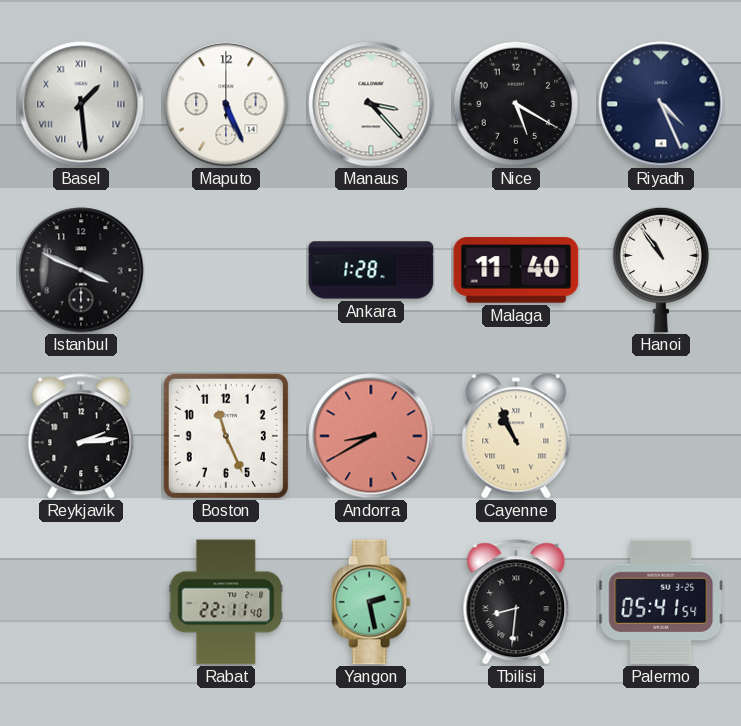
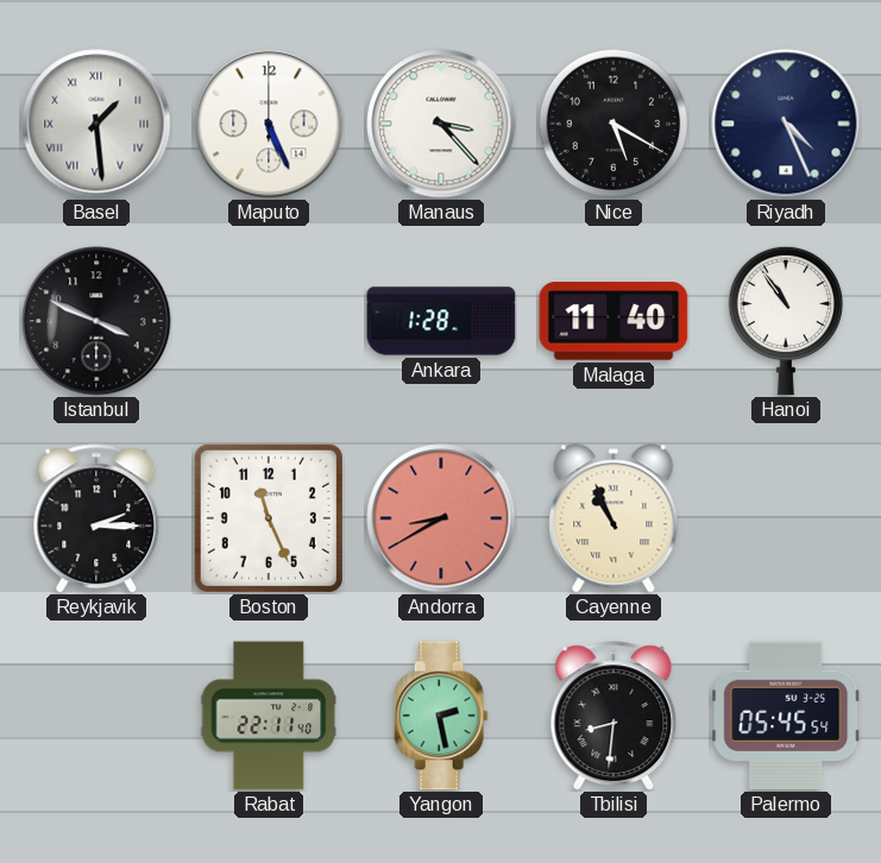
Reykjavik: 2:14 -> 2:15
Palermo: 05:41 -> 05:45
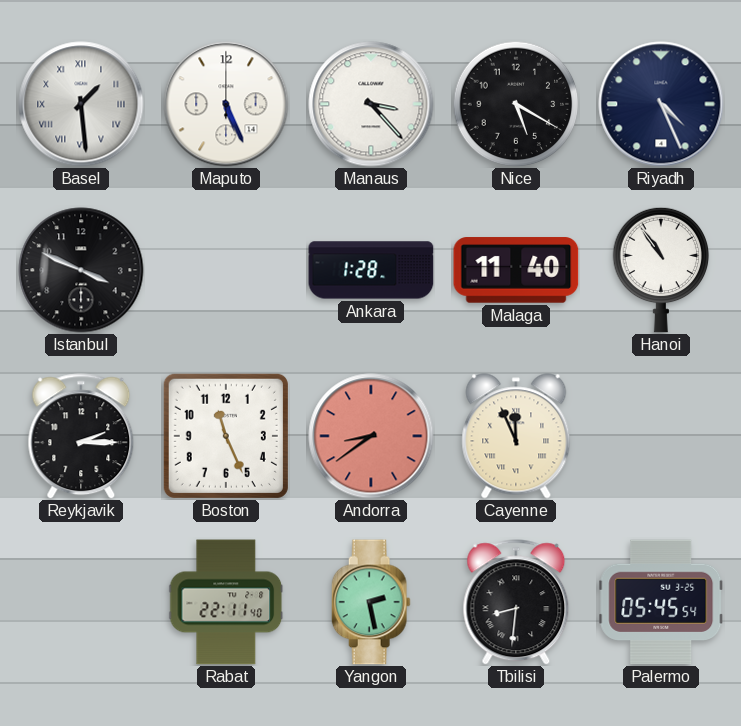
Andorra: 8:40 -> 8:39
Cayenne: 10:56 -> 11:56
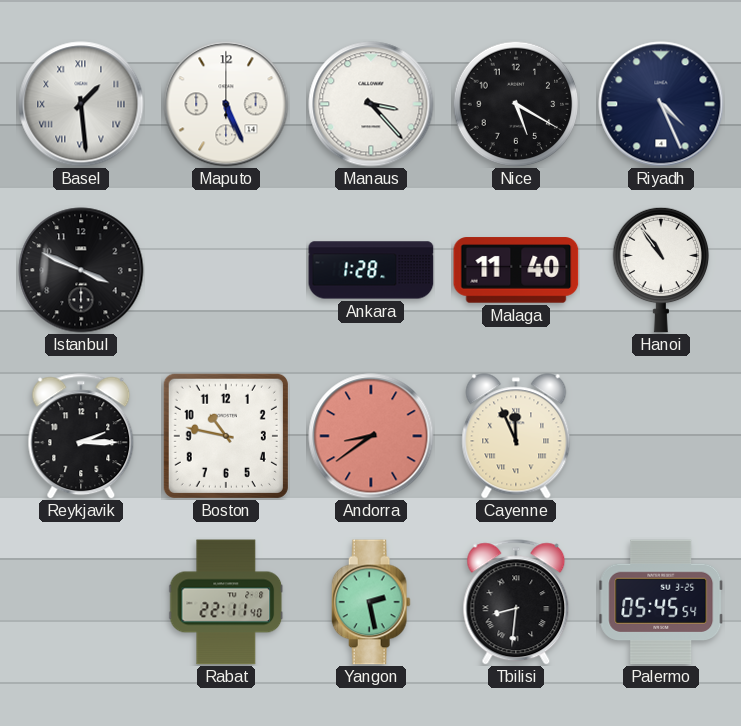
Boston: 11:26 -> 10:47
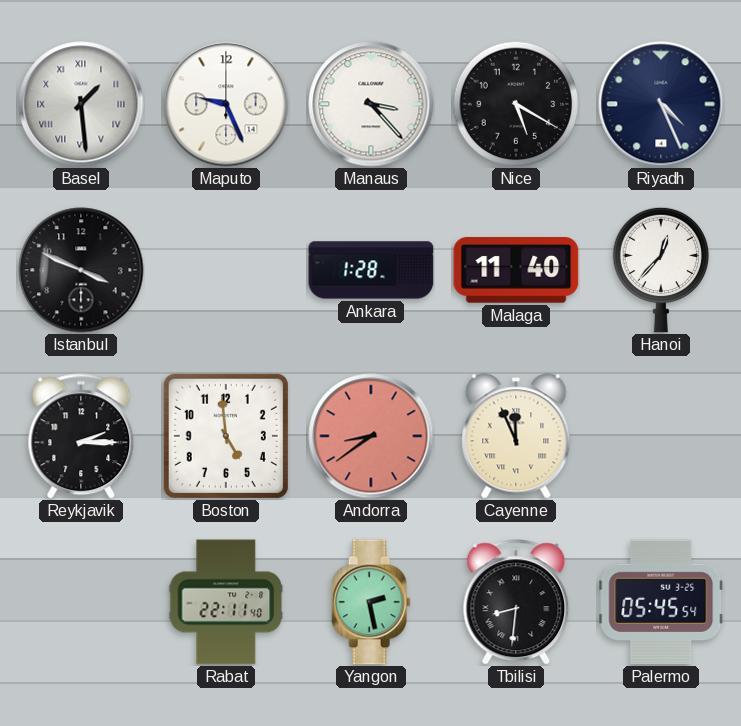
Maputo: 5:26 -> 9:26
Hanoi: 10:54 -> 12:37
Boston: 10:47 -> 4:59
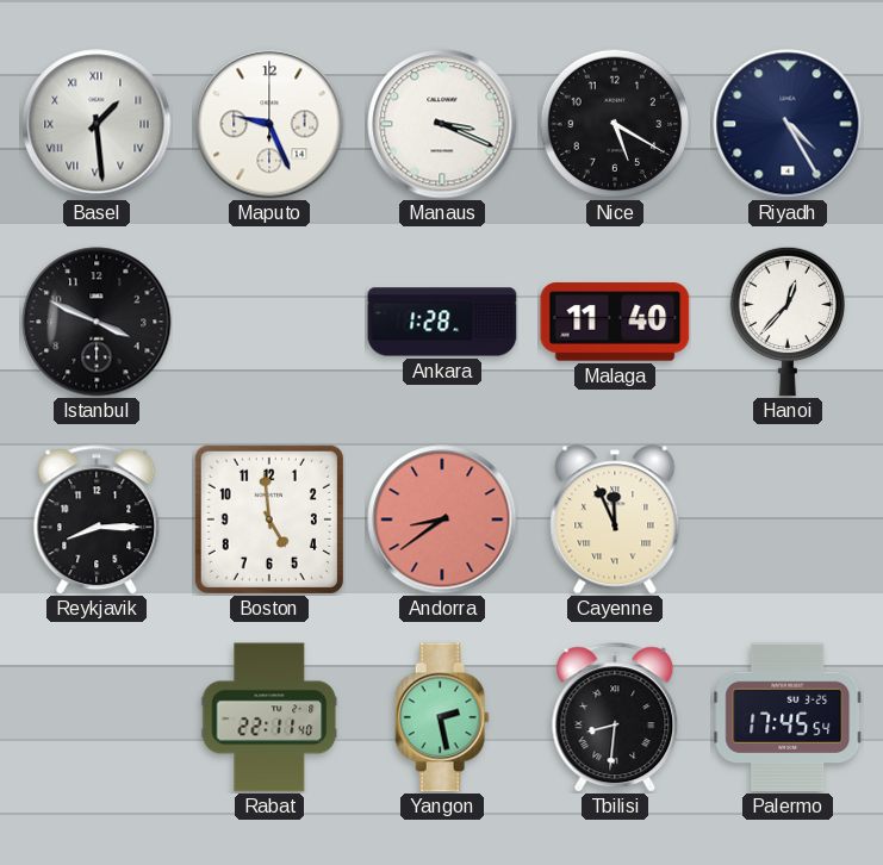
Manaus: 3:23 -> 3:19
Riyadh: 4:26 -> 4:25
Reykjavik: 2:15 -> 8:15
Palermo: 05:45 -> 17:45
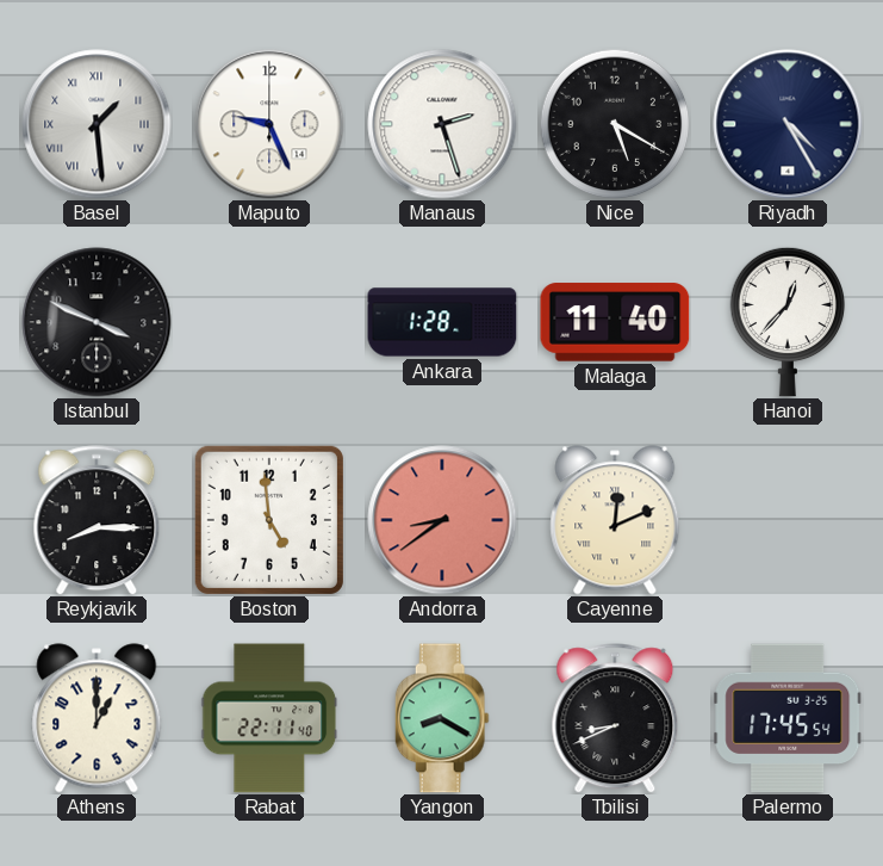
Manaus: 3:19 -> 2:27
Cayenne: 11:56 -> 12:11
Athens: none -> 1:00
Yangon: 2:28 -> 8:20
Tbilisi: 8:31 -> 8:41
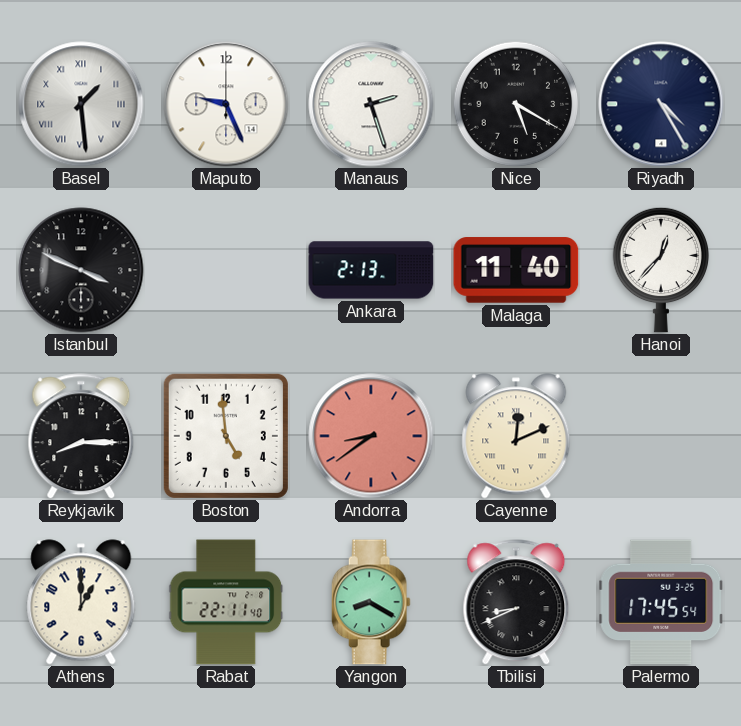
Ankara: 1:28 -> 2:13
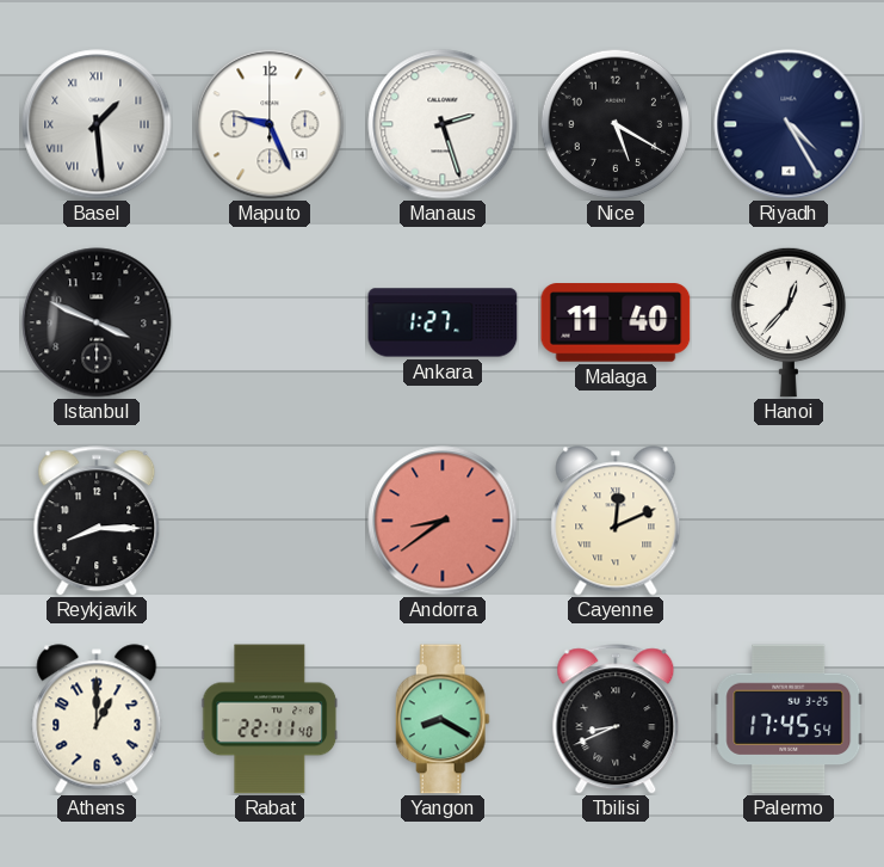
Ankara: 2:13 -> 1:27
Boston: 4:59 -> none
